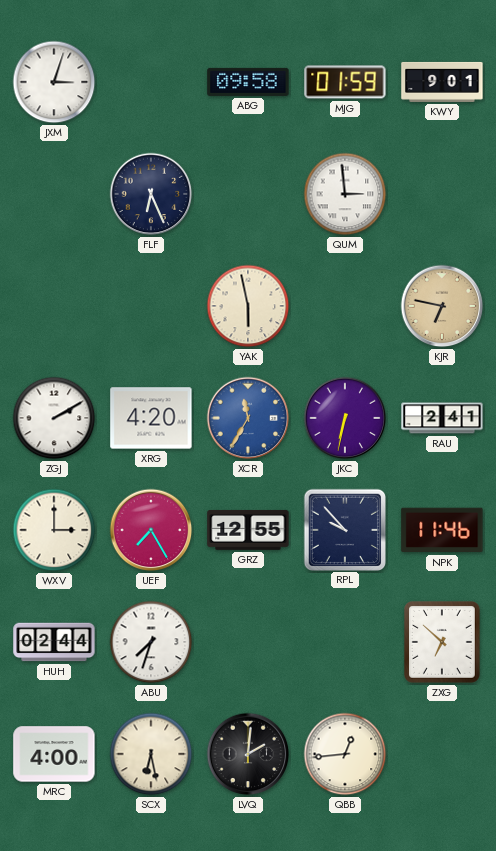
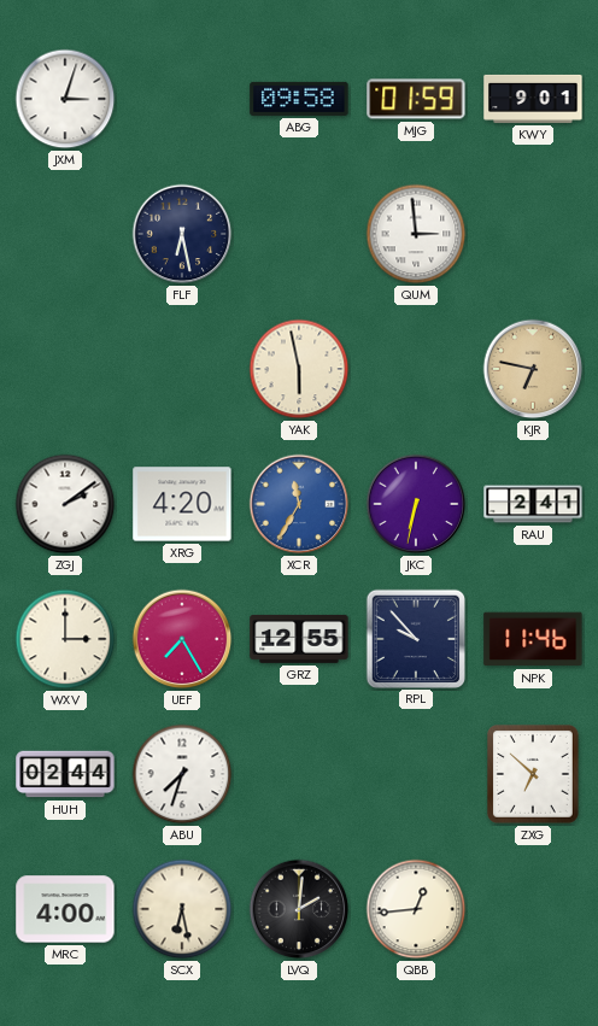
FLF: 6:26 -> 6:28
ZGJ: 2:10 -> 2:09
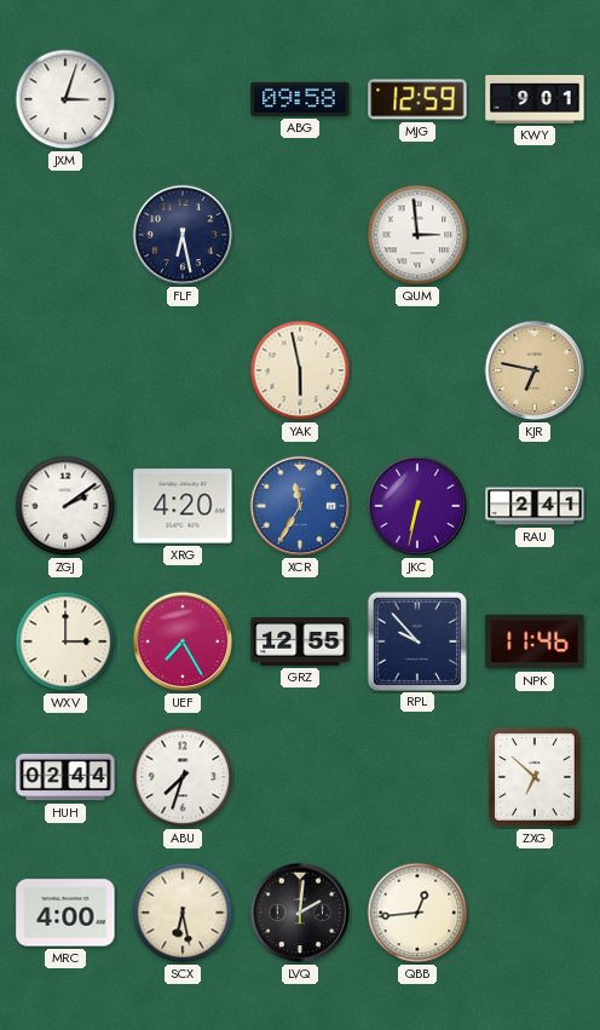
MJG: 01:59 -> 12:59
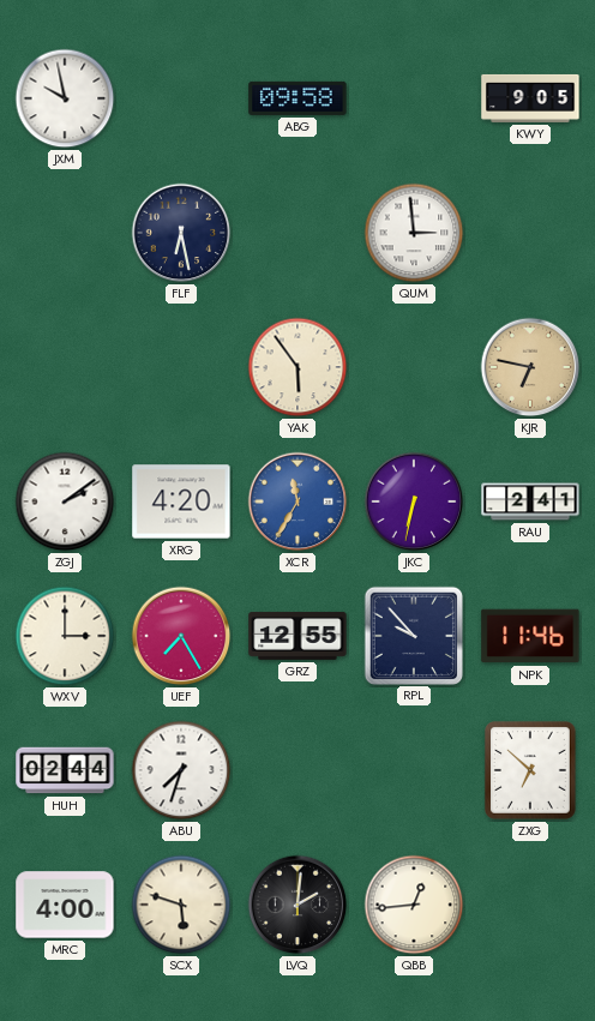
JXM: 3:03 -> 9:58
MJG: 12:59 -> none
KWY: 9:01 -> 9:05
YAK: 5:58 -> 5:54
SCX: 6:28 -> 5:48
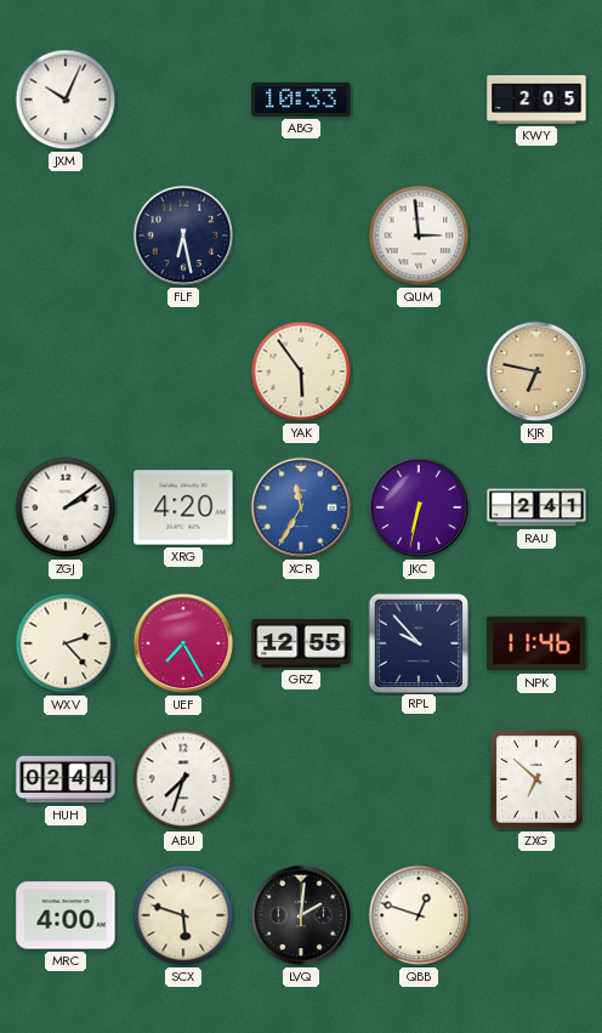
JXM: 9:58 -> 10:04
ABG: 09:58 -> 10:33
KWY: 9:05 -> 2:05
WXV: 3:00 -> 2:23
QBB: 12:44 -> 12:48
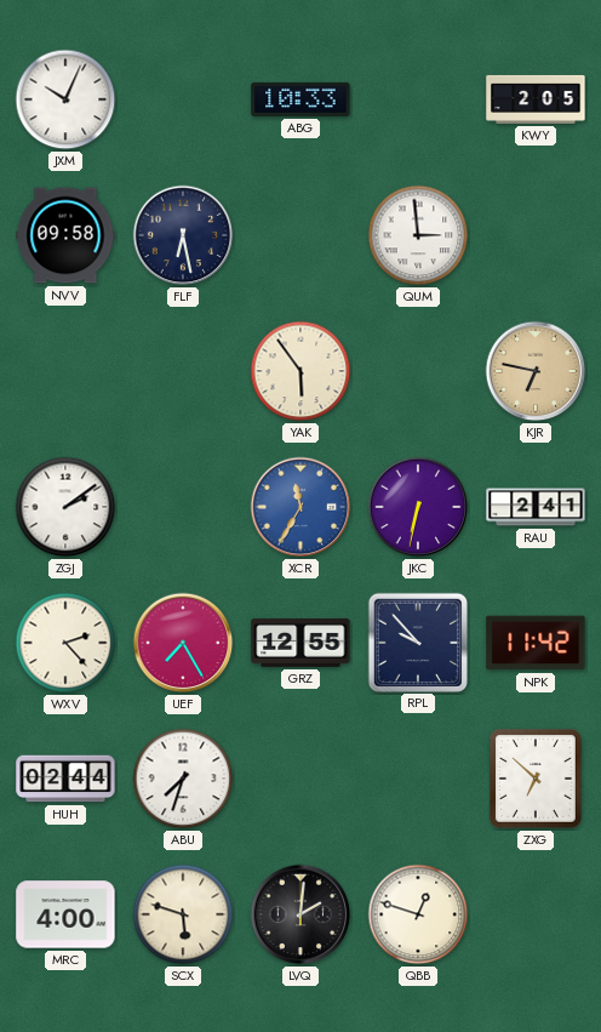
NVV: none -> 09:58
XRG: 4:20 -> none
NPK: 11:46 -> 11:42
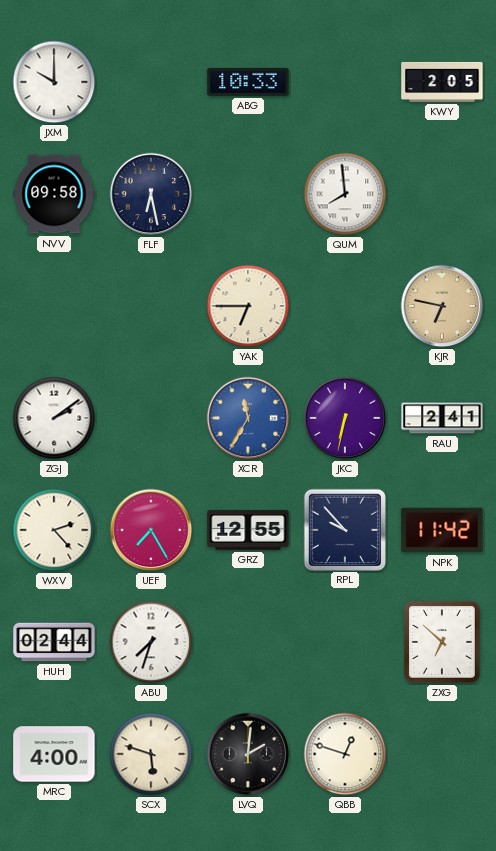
JXM: 10:04 -> 10:00
QUM: 2:59 -> 7:59
YAK: 5:54 -> 6:45
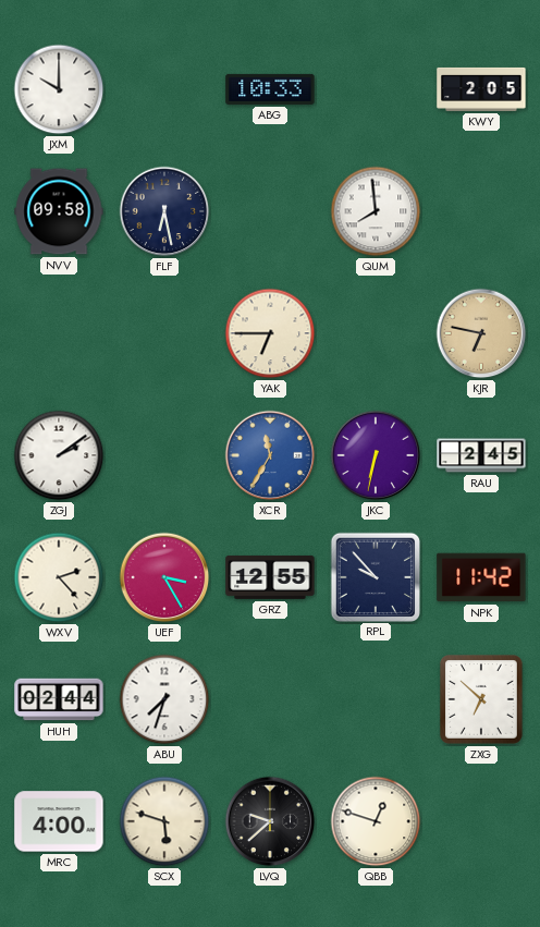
RAU: 2:41 -> 2:45
UEF: 7:25 -> 3:25
LVQ: 2:01 -> 9:38
